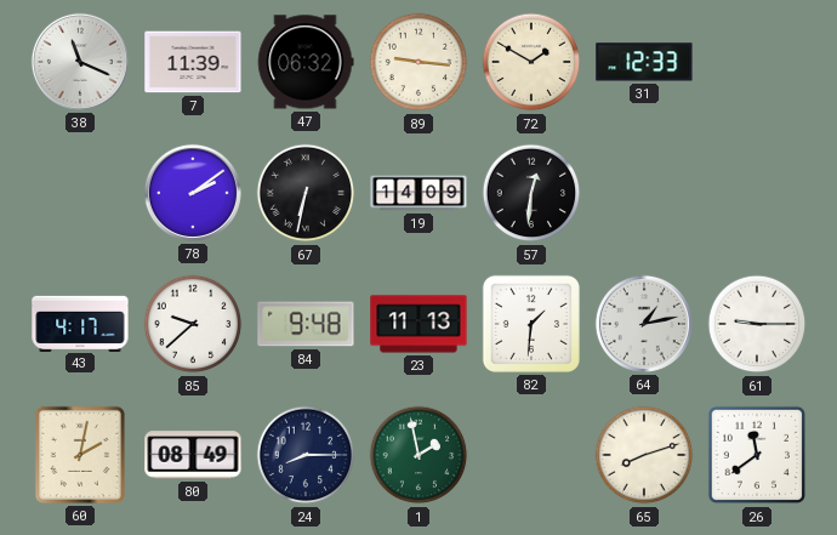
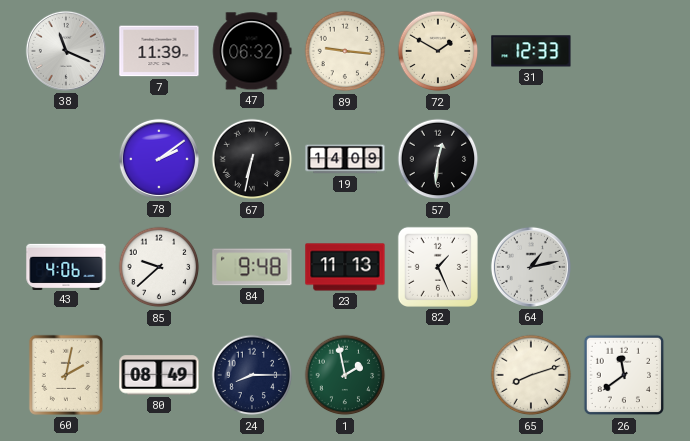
43: 4:17 -> 4:06
82: 1:31 -> 1:26
61: 9:15 -> none
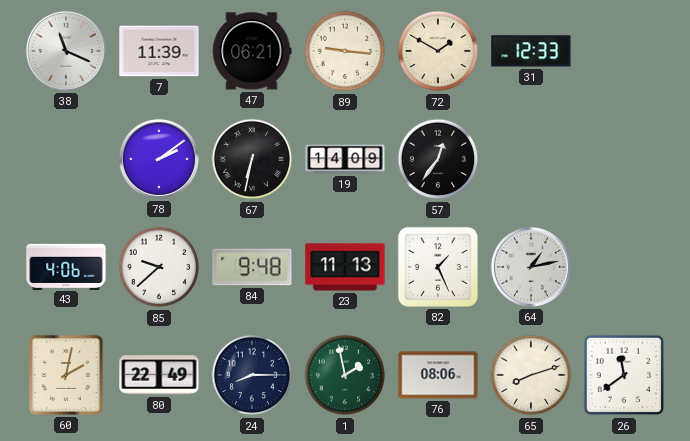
47: 06:32 -> 06:21
57: 12:31 -> 12:36
80: 08:49 -> 22:49
76: none -> 08:06
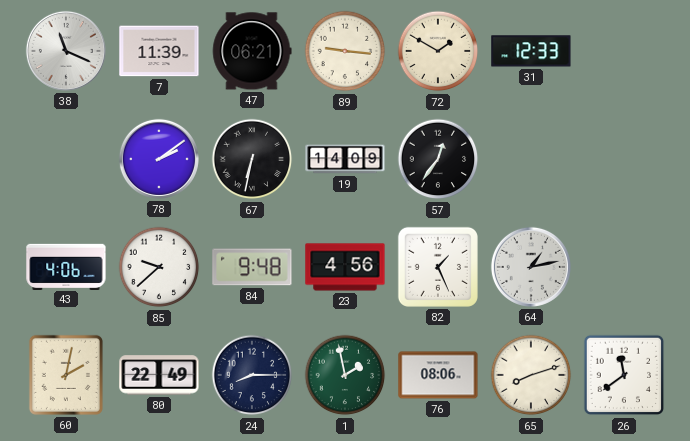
23: 11:13 -> 4:56
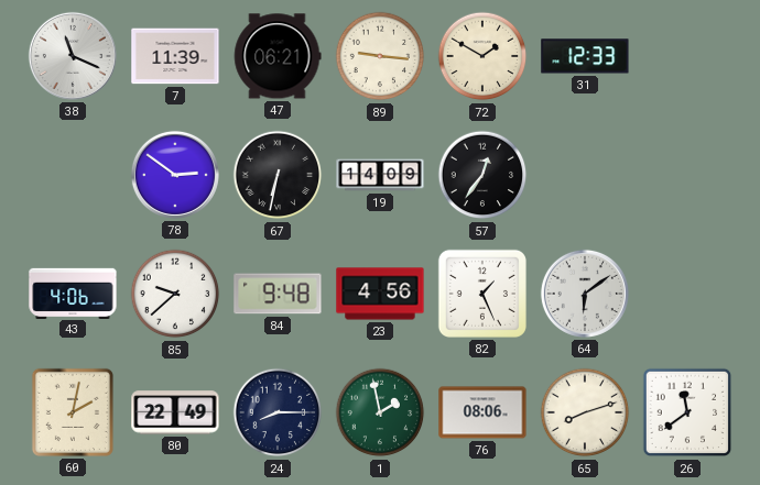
78: 2:09 -> 2:51
64: 1:13 -> 6:09
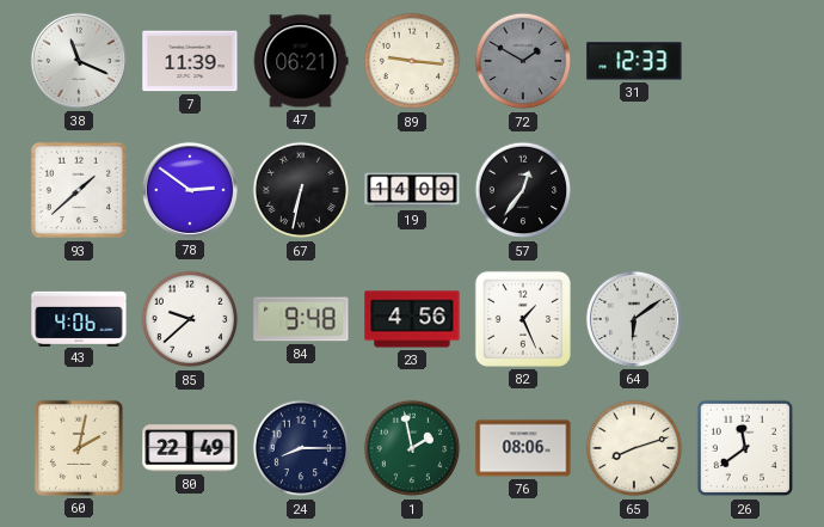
72 dial: cream -> grey
93: none -> 1:38
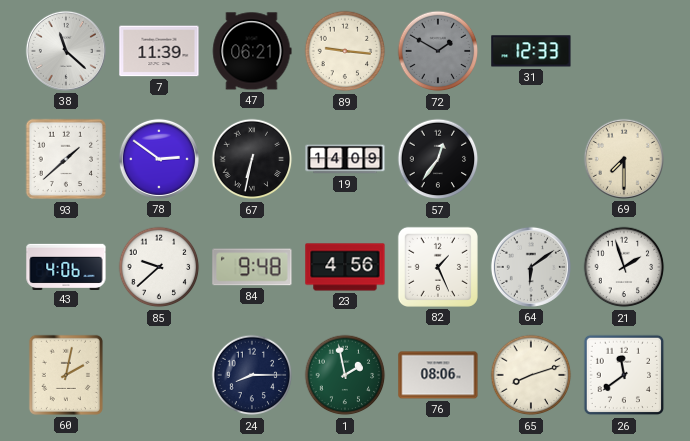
38: 11:19 -> 11:22
69: none -> 7:30
21: none -> 1:57
80: 22:49 -> none
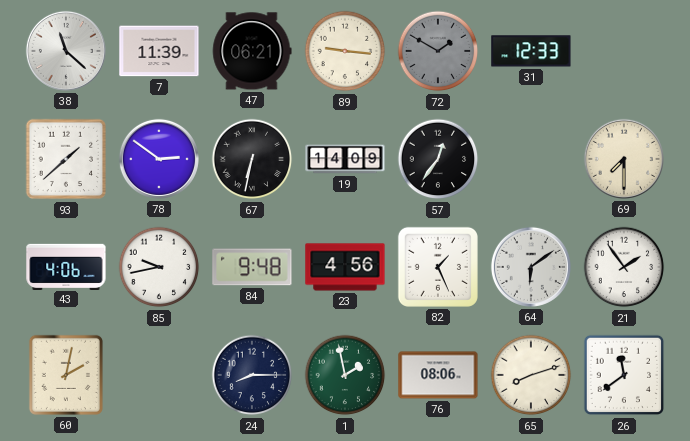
85: 9:38 -> 9:43
21: 1:57 -> 1:54
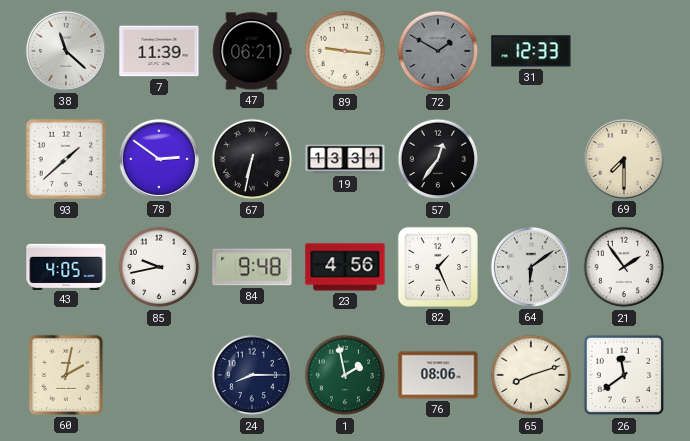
19: 14:09 -> 13:31
43: 4:06 -> 4:05
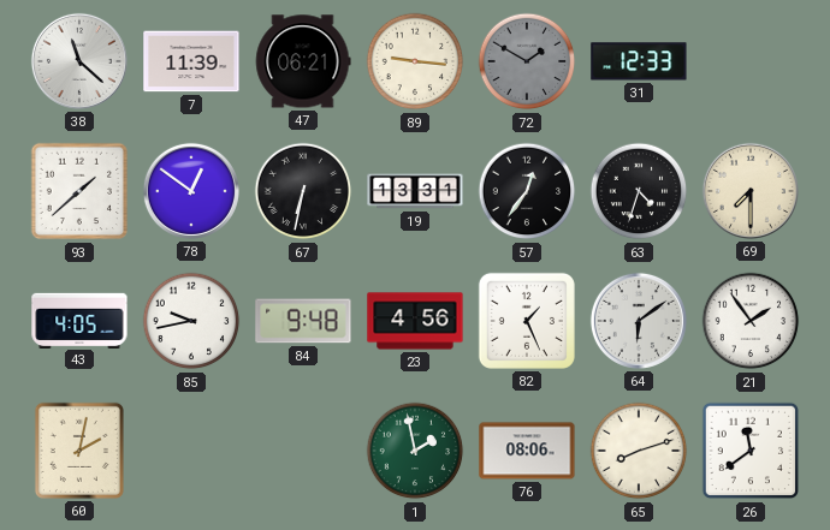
78: 2:51 -> 12:51
63: none -> 4:33
24: 8:15 -> none
